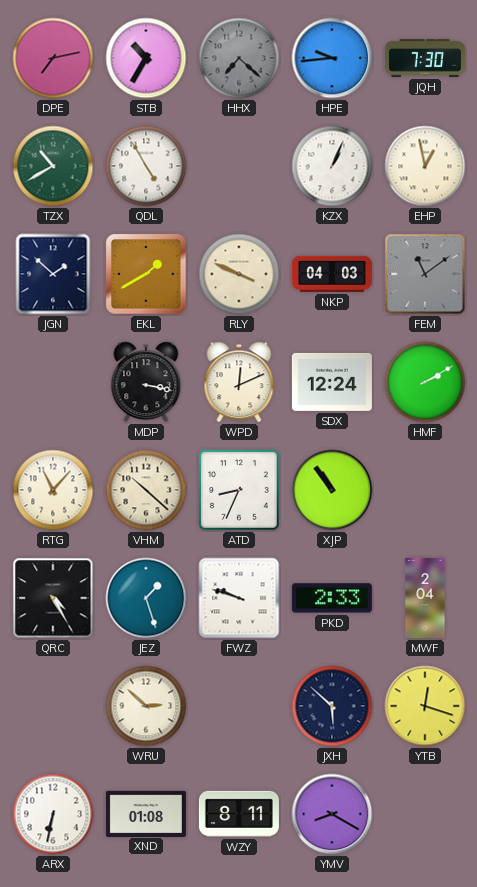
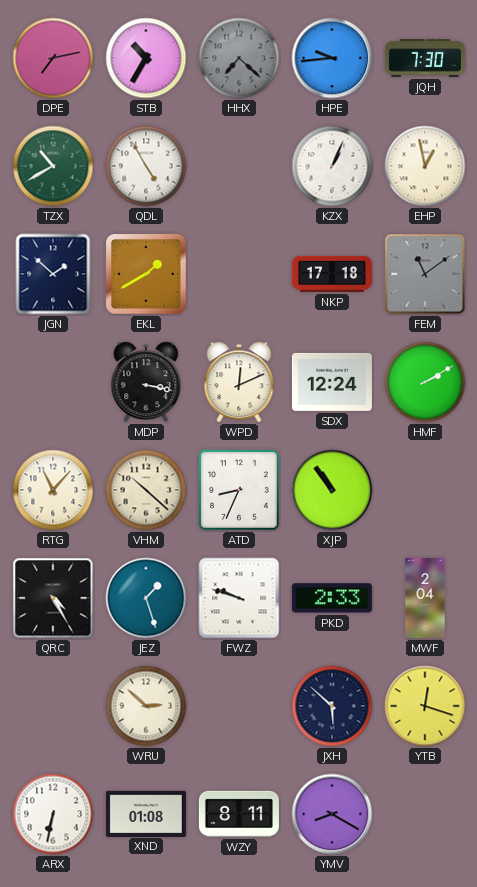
RLY: 3:49 -> none
NKP: 04:03 -> 17:18
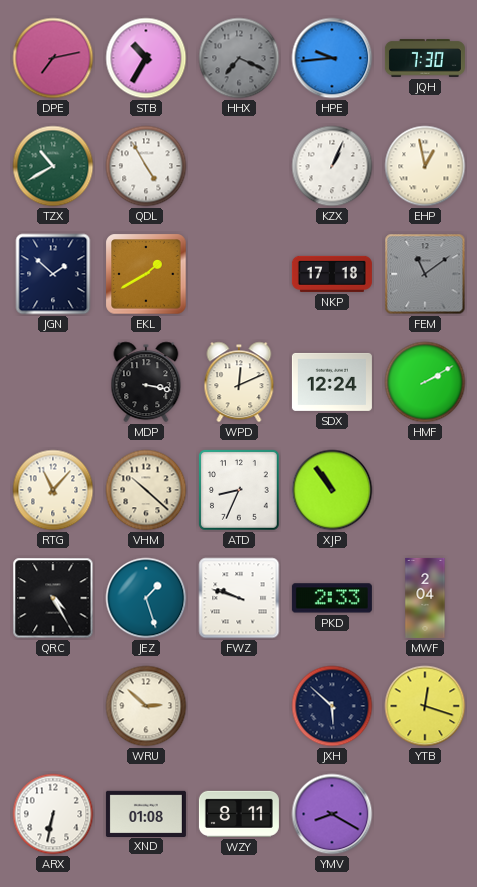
HHX: 7:22 -> 7:19
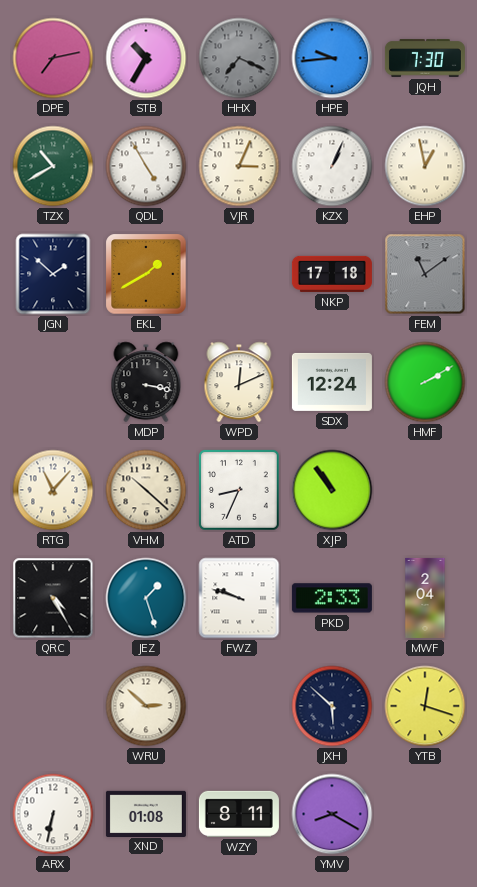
VJR: none -> 3:04
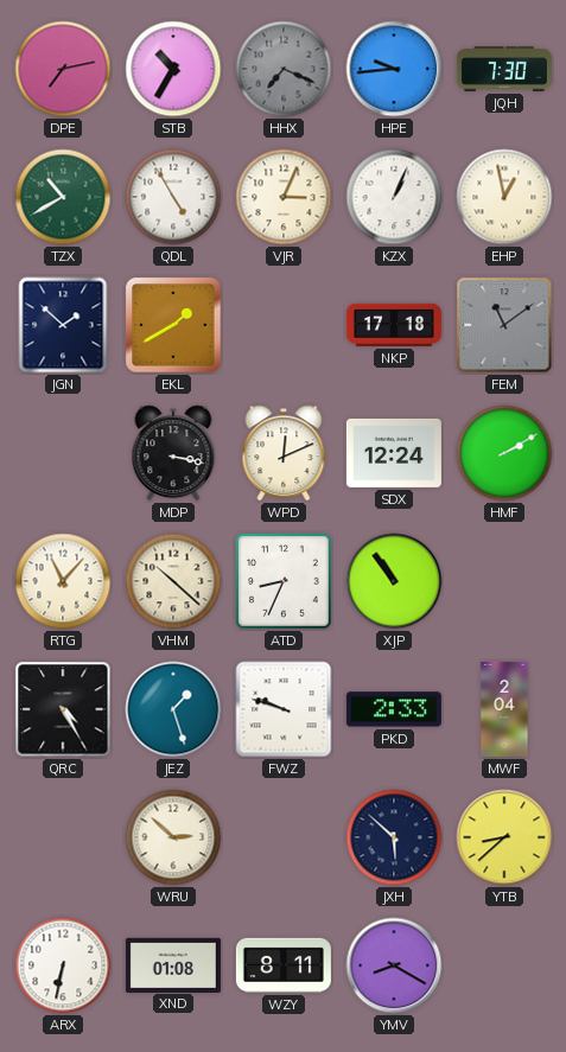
YTB: 12:18 -> 8:38
